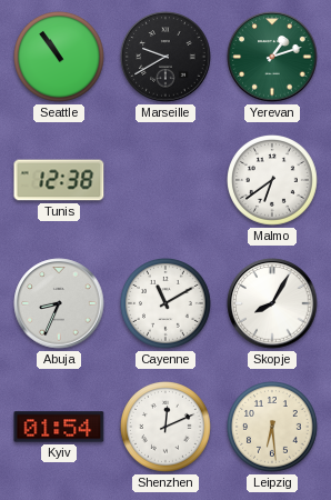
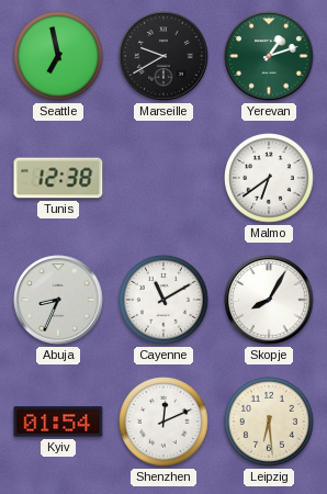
Seattle: 10:54 -> 6:58
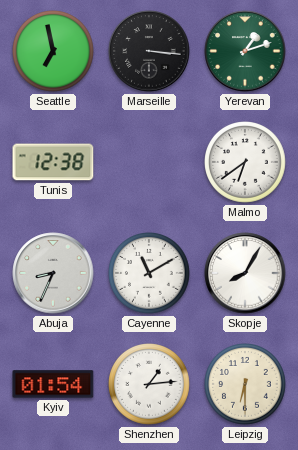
Marseille: 9:40 -> 3:16
Shenzhen: 12:11 -> 1:14
Leipzig: 6:29 -> 6:30
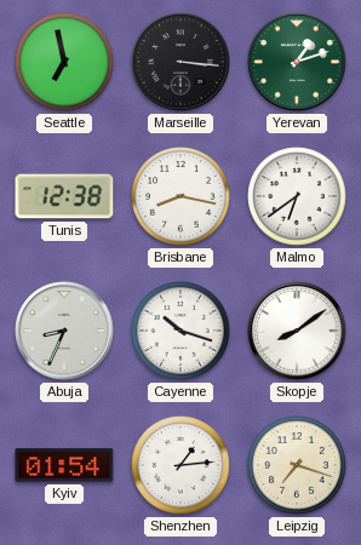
Brisbane: none -> 8:17
Cayenne: 11:10 -> 10:18
Skopje: 8:05 -> 8:09
Leipzig: 6:30 -> 7:18
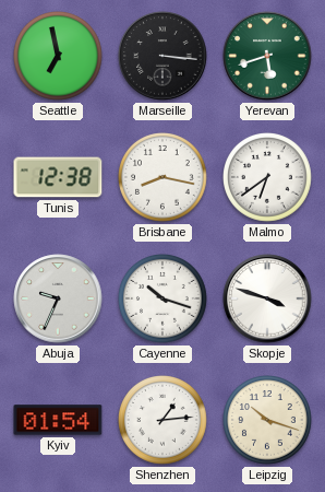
Yerevan: 1:12 -> 5:42
Abuja: 8:34 -> 9:34
Skopje: 8:09 -> 3:48
Leipzig: 7:18 -> 10:18
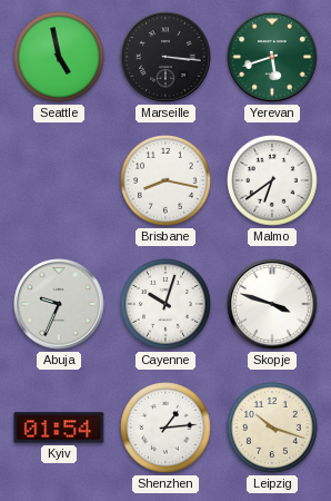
Seattle: 6:58 -> 4:58
Tunis: 12:38 -> none
Cayenne: 10:18 -> 10:03
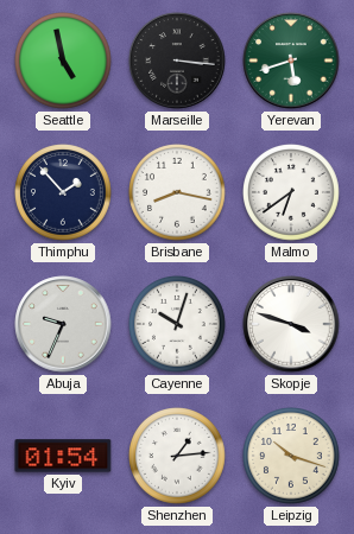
Thimphu: none -> 1:53
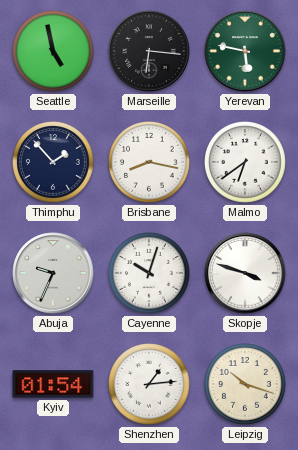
Marseille: 3:16 -> 6:16
Yerevan: 5:42 -> 5:47
